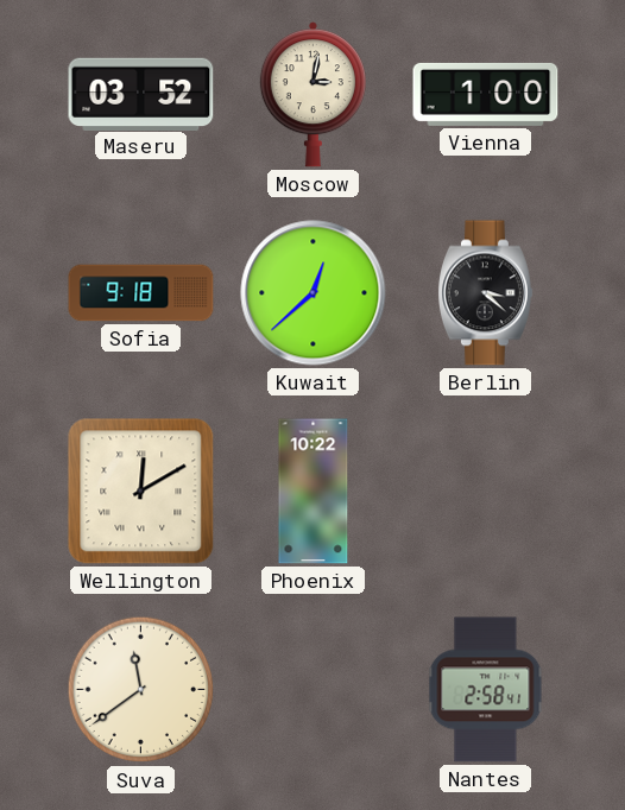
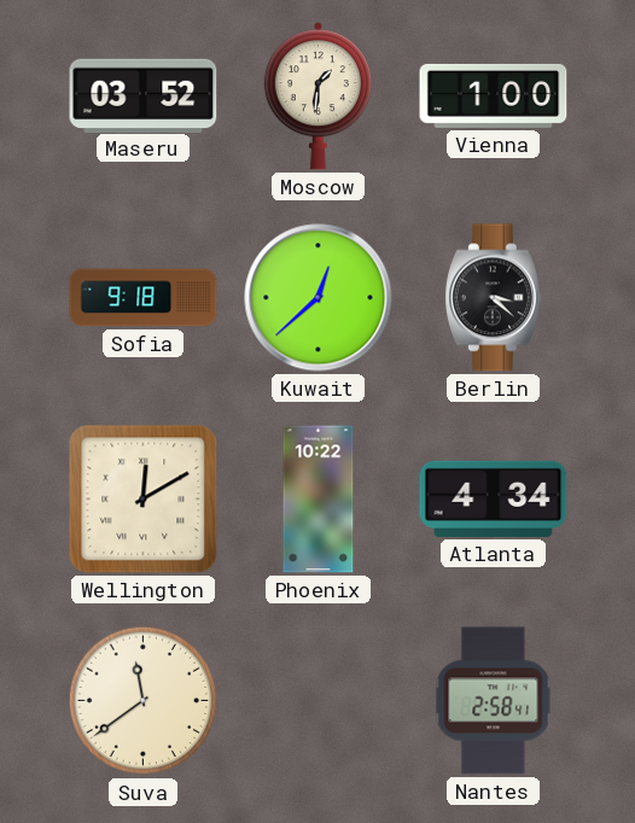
Moscow: 3:02 -> 1:31
Atlanta: none -> 4:34
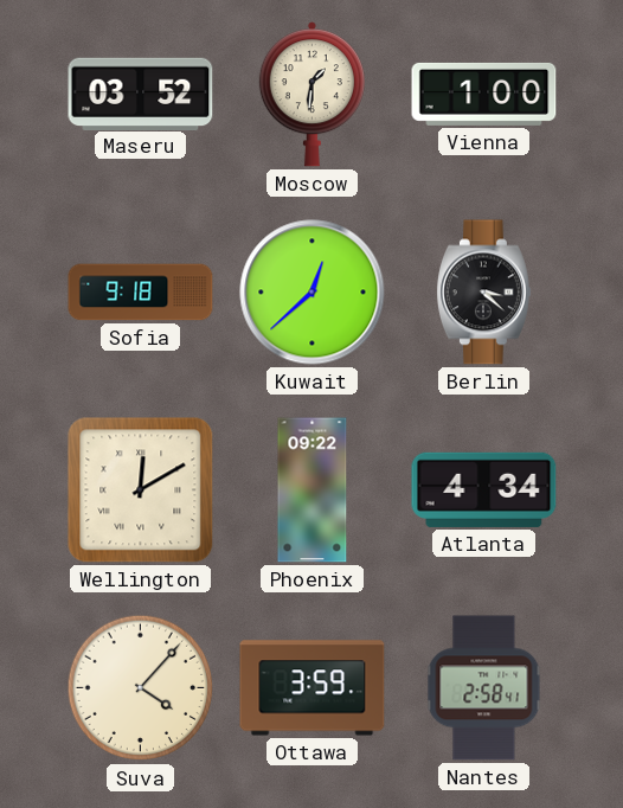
Phoenix: 10:22 -> 09:22
Suva: 11:39 -> 4:07
Ottawa: none -> 3:59
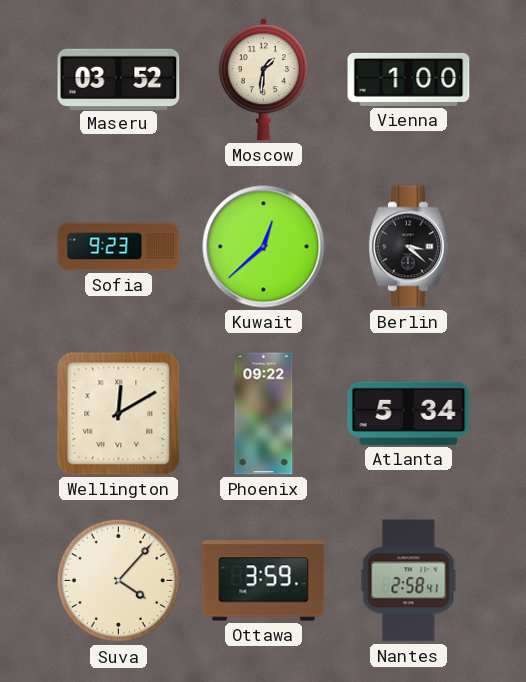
Sofia: 9:18 -> 9:23
Atlanta: 4:34 -> 5:34
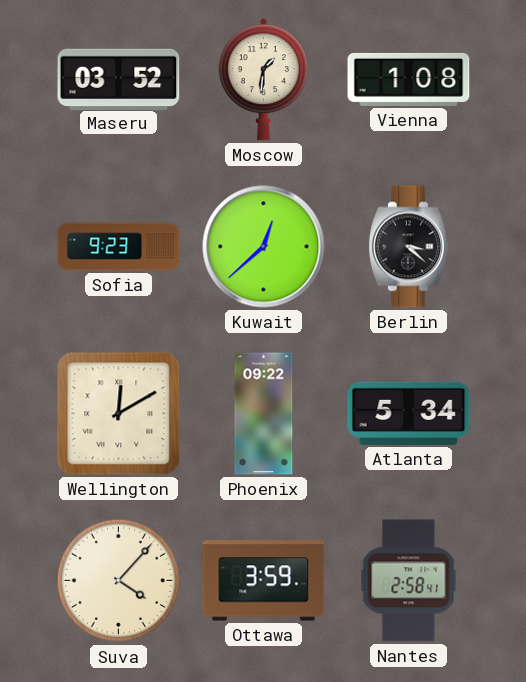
Vienna: 1:00 -> 1:08
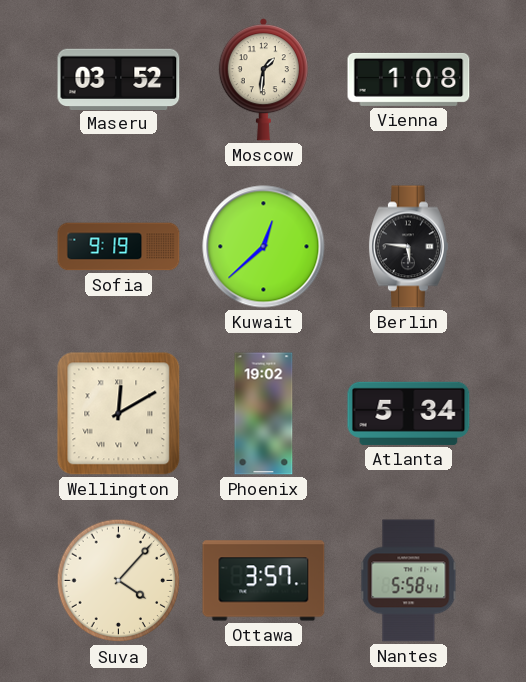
Sofia: 9:23 -> 9:19
Berlin: 3:22 -> 5:46
Phoenix: 09:22 -> 19:02
Ottawa: 3:59 -> 3:57
Nantes: 2:58 -> 5:58
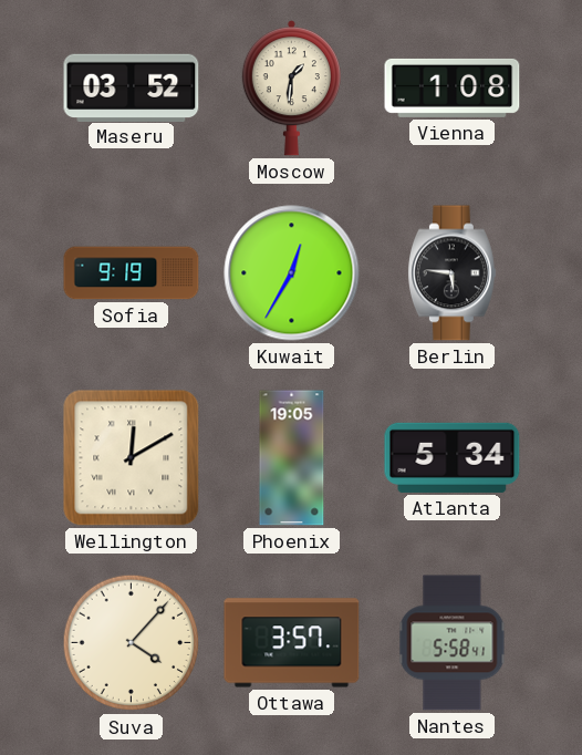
Kuwait: 12:38 -> 12:35
Phoenix: 19:02 -> 19:05
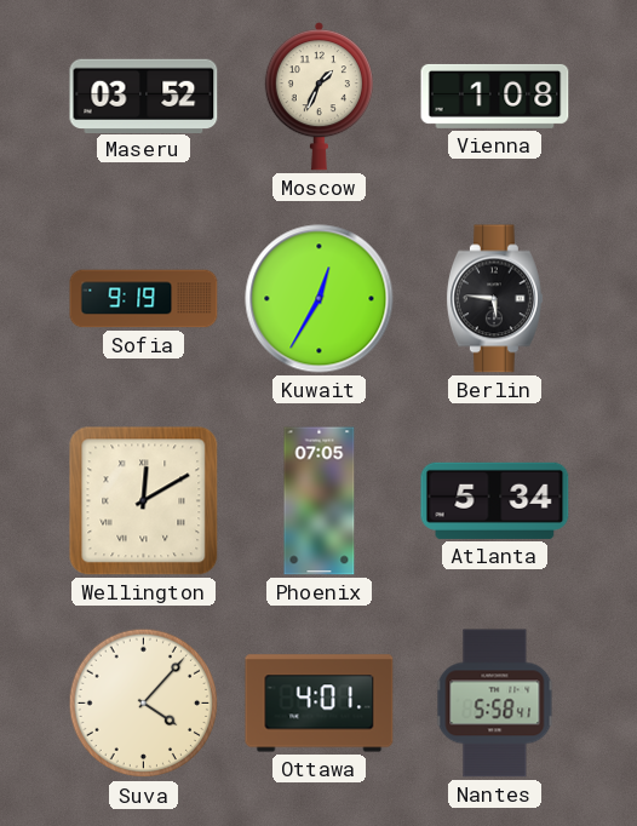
Moscow: 1:31 -> 1:34
Phoenix: 19:05 -> 07:05
Ottawa: 3:57 -> 4:01
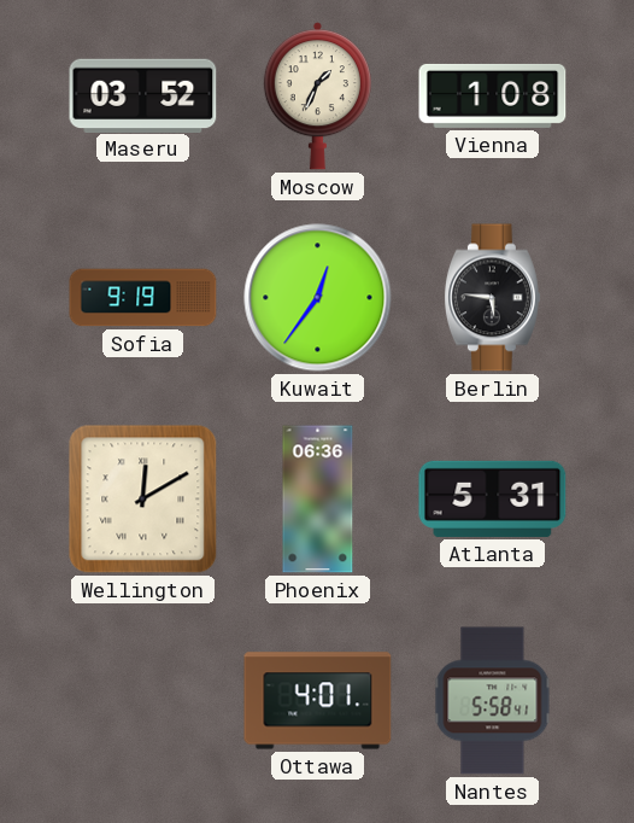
Kuwait: 12:35 -> 12:36
Phoenix: 07:05 -> 06:36
Atlanta: 5:34 -> 5:31
Suva: 4:07 -> none
